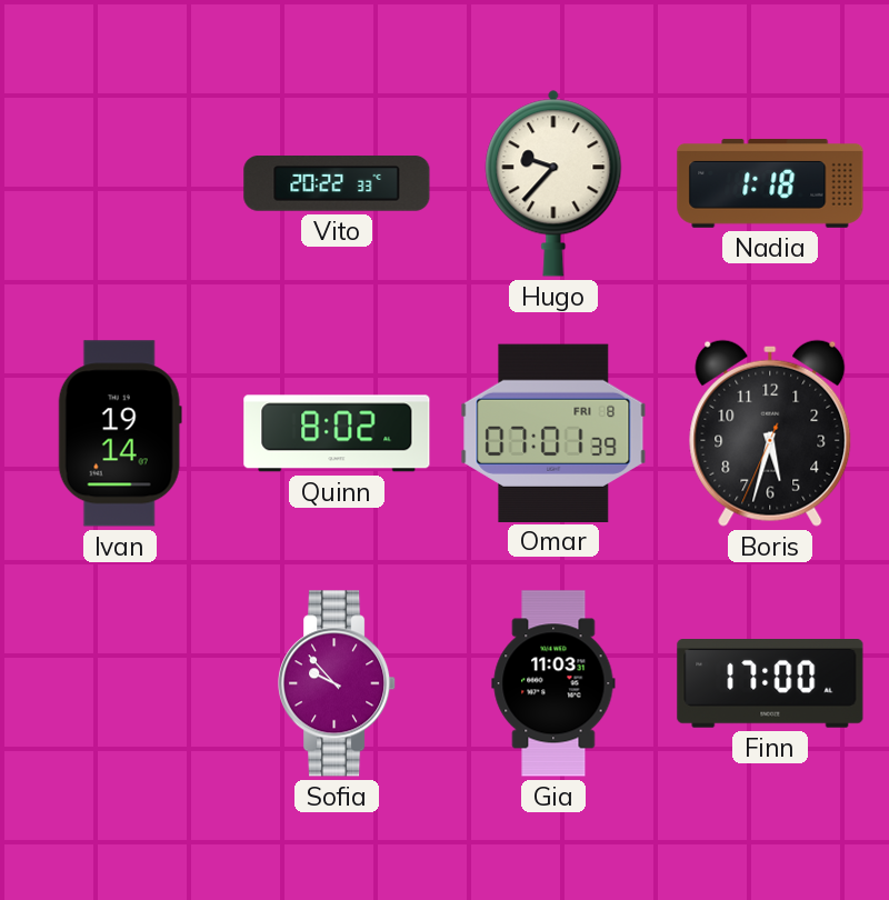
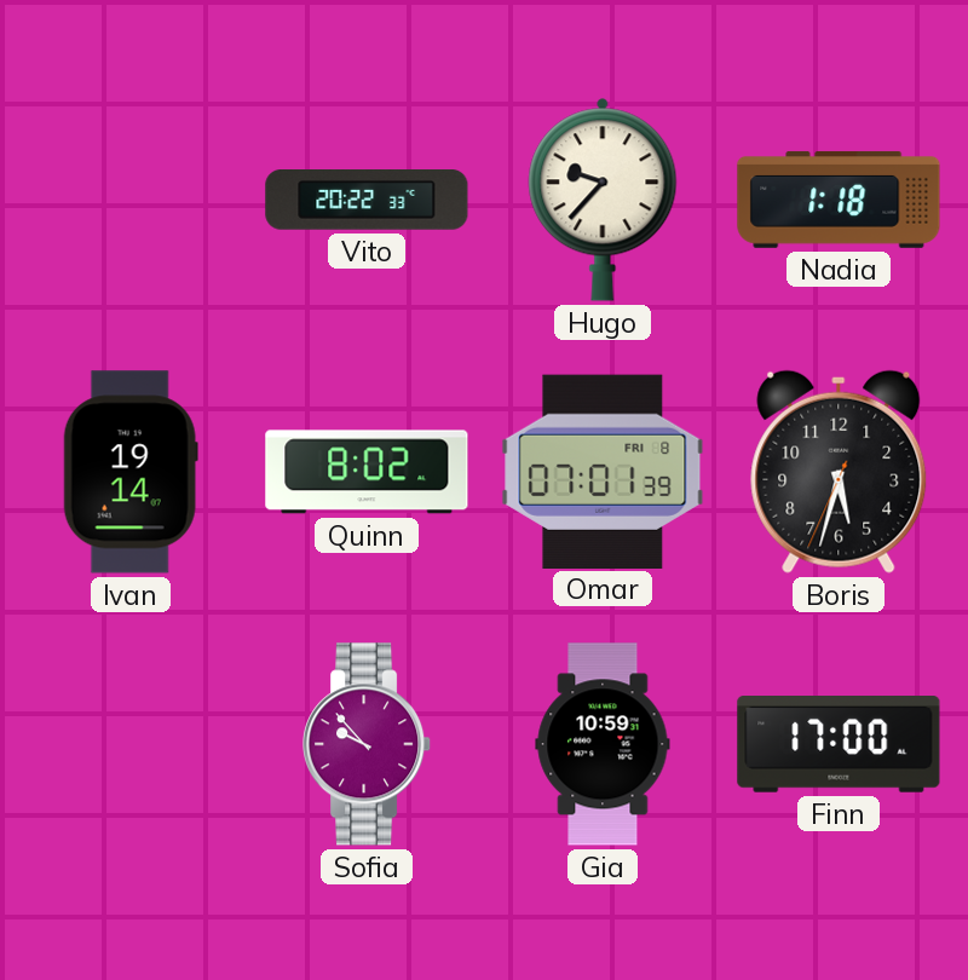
Gia: 11:03 -> 10:59
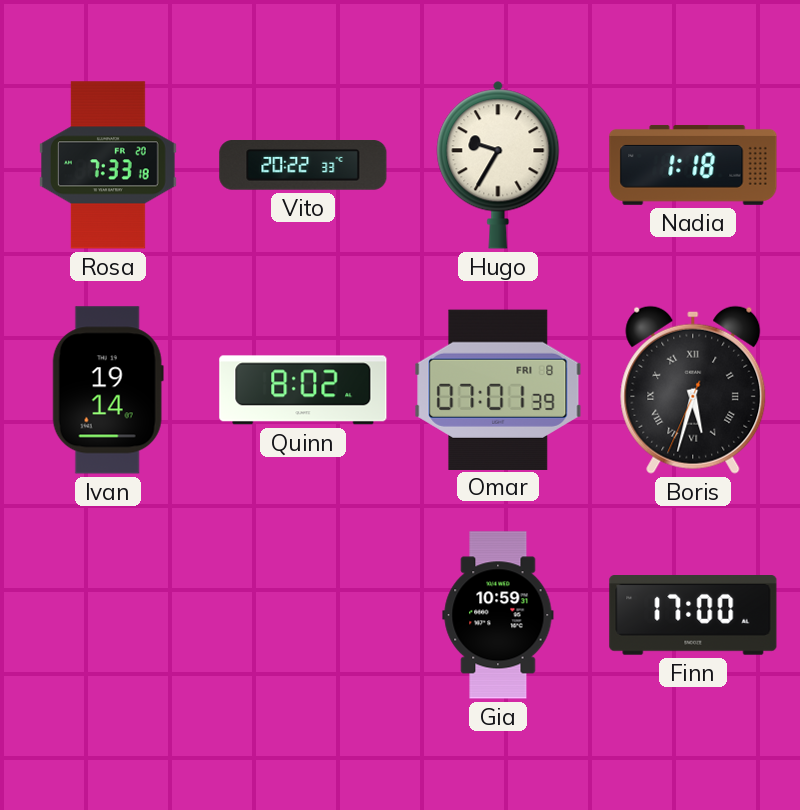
Rosa: none -> 7:33
Hugo: 9:37 -> 9:35
Boris numerals: Arabic -> Roman
Sofia: 9:53 -> none
